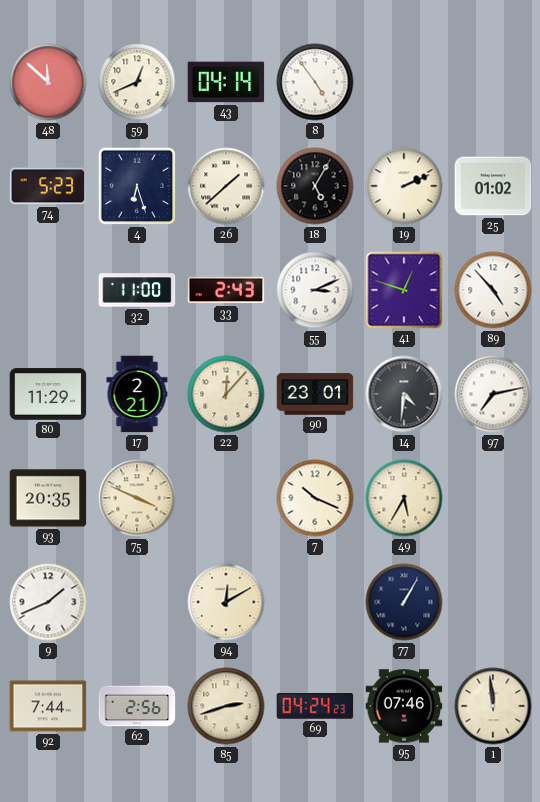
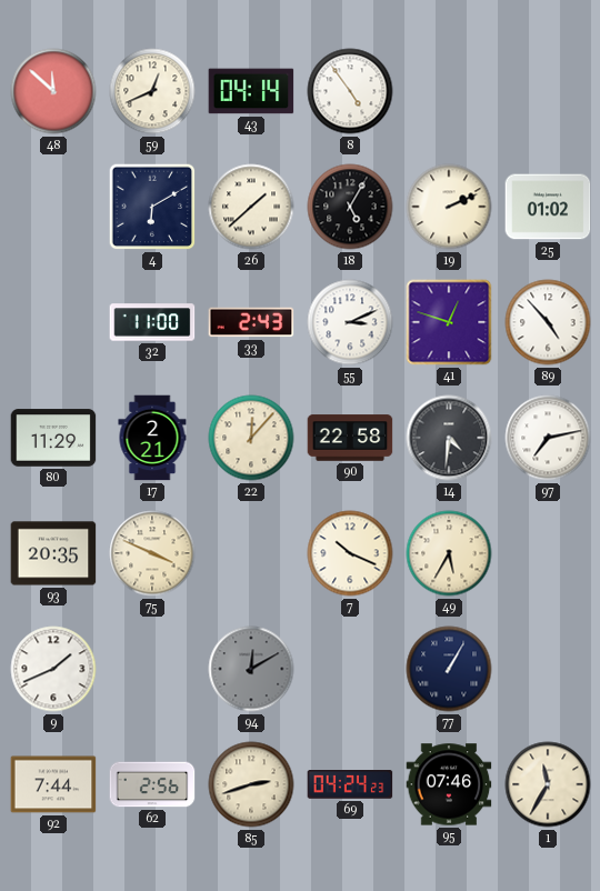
74: 5:23 -> none
4: 6:27 -> 6:10
90: 23:01 -> 22:58
94 dial: cream -> grey
1: 11:59 -> 11:35
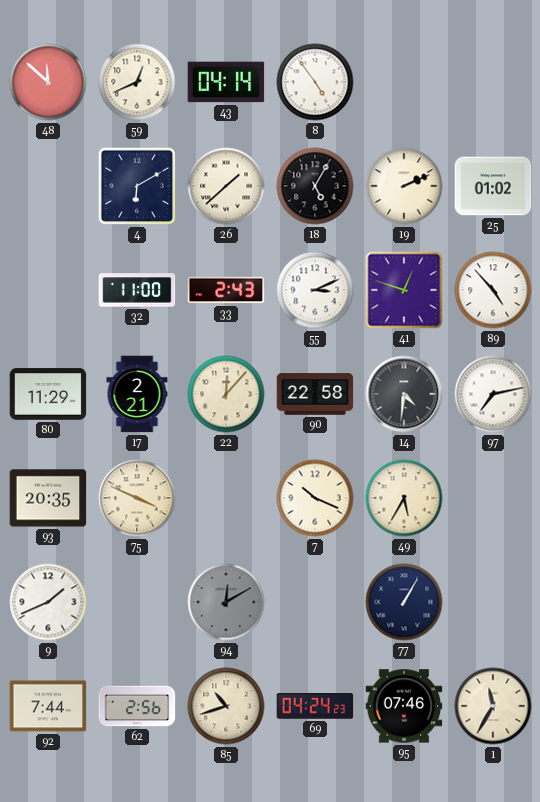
85: 2:42 -> 10:42
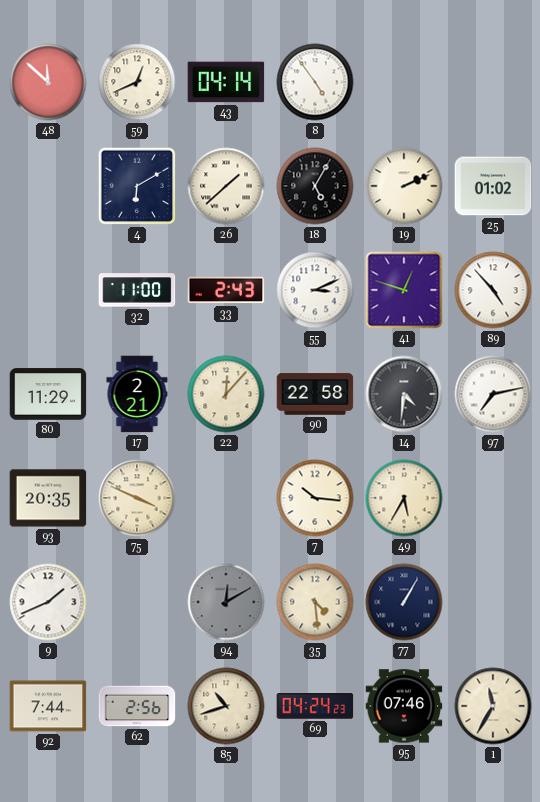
7: 10:19 -> 10:16
35: none -> 4:29
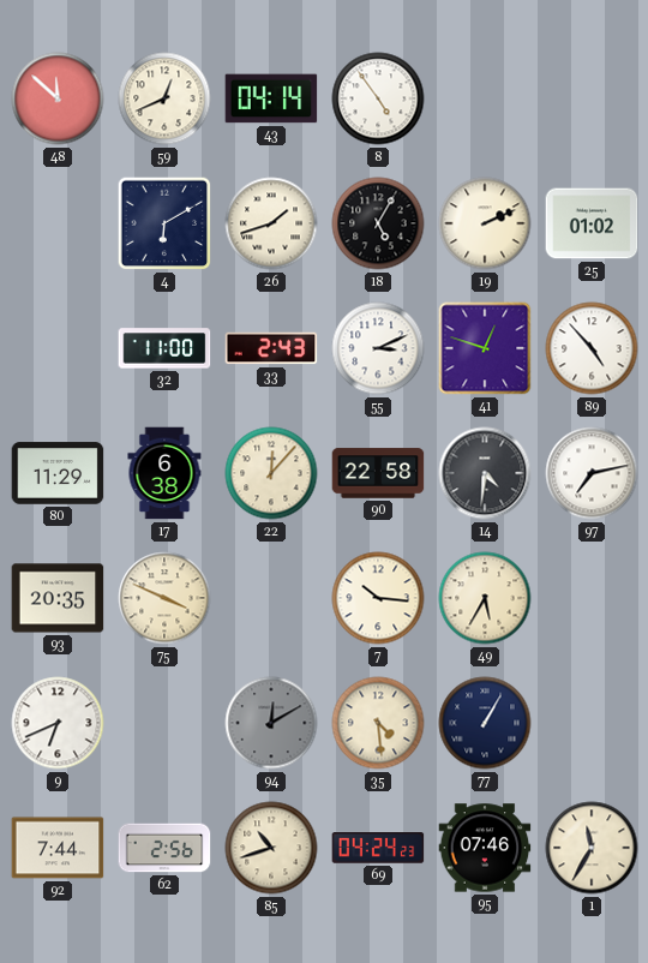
26: 1:38 -> 1:42
17: 2:21 -> 6:38
9: 1:41 -> 6:41
